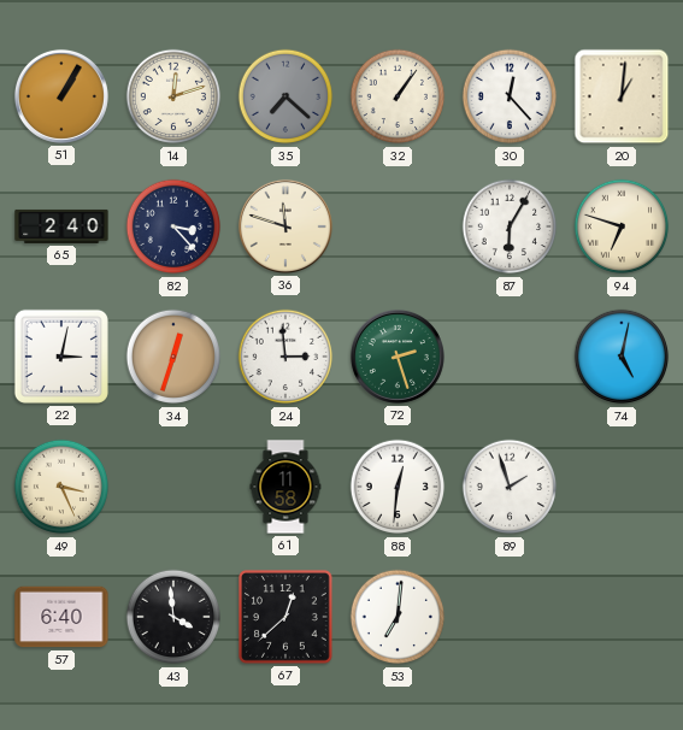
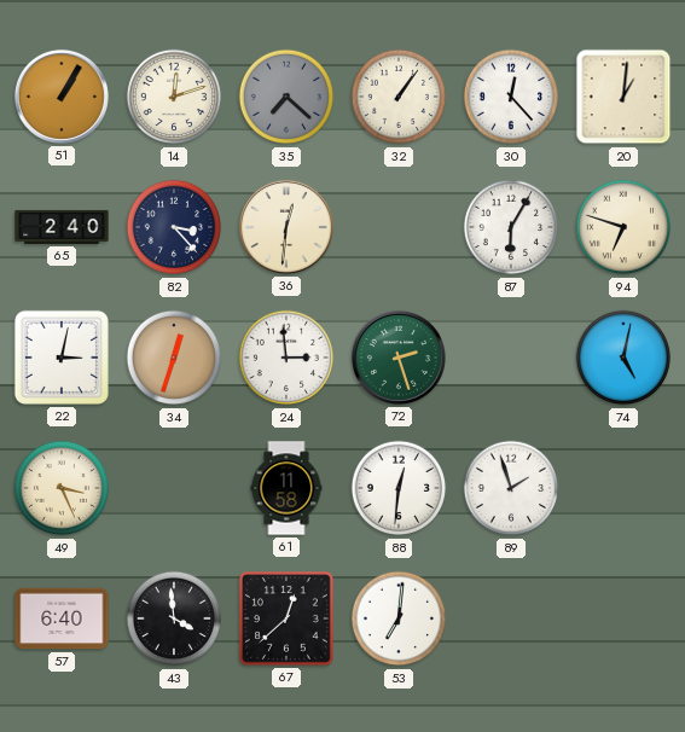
36: 11:48 -> 12:31
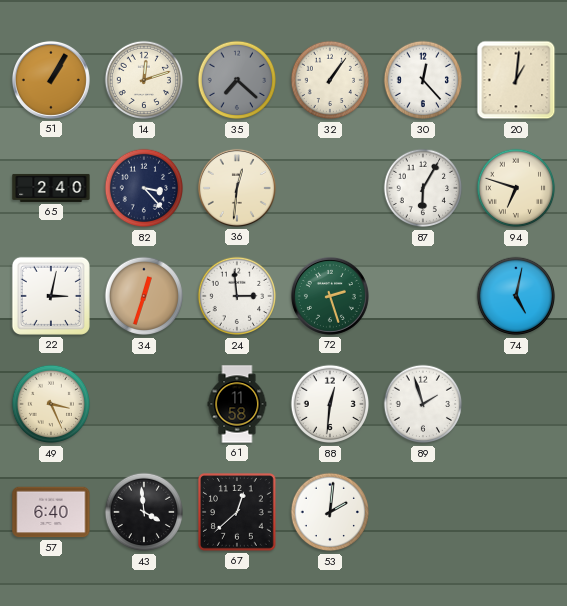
53: 7:01 -> 2:01
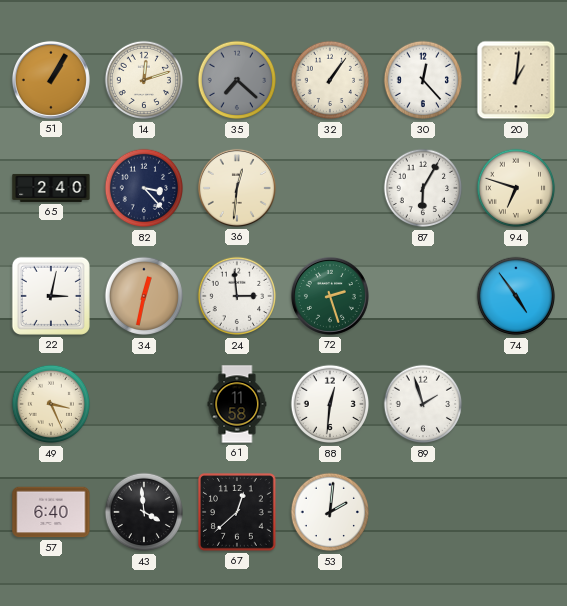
34: 12:33 -> 12:32
74: 5:02 -> 4:54
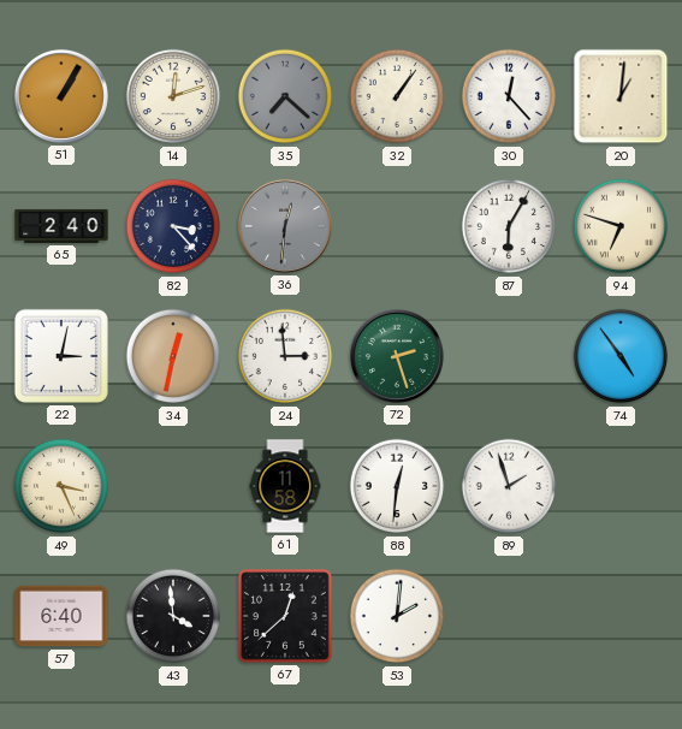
36 dial: cream -> grey
